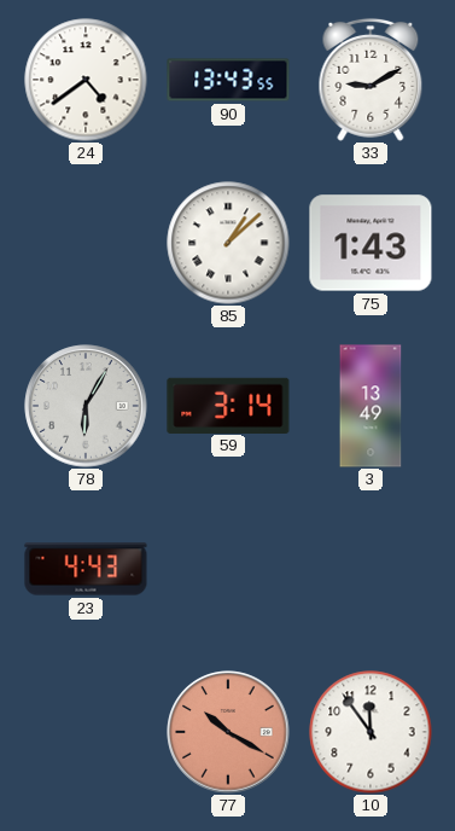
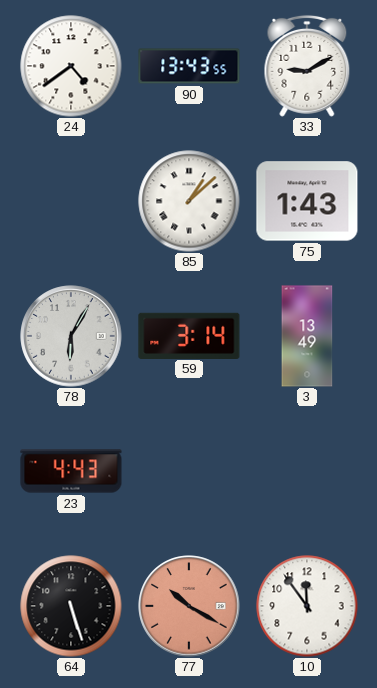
64: none -> 5:27
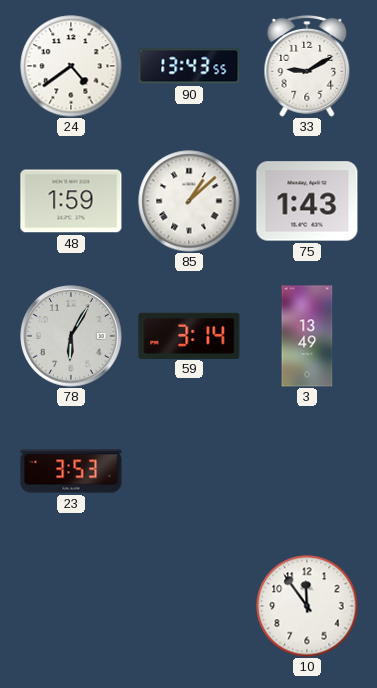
48: none -> 1:59
23: 4:43 -> 3:53
64: 5:27 -> none
77: 10:20 -> none
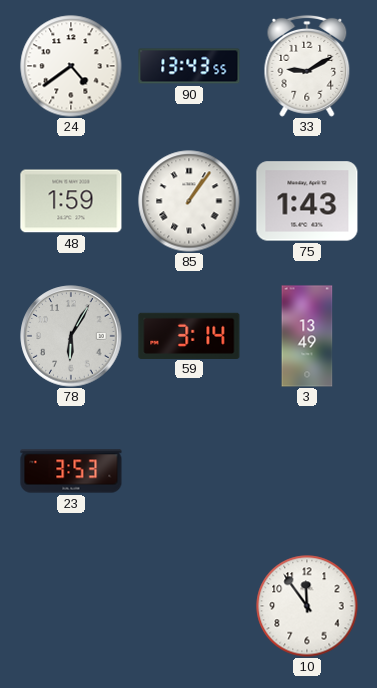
85: 1:08 -> 1:06
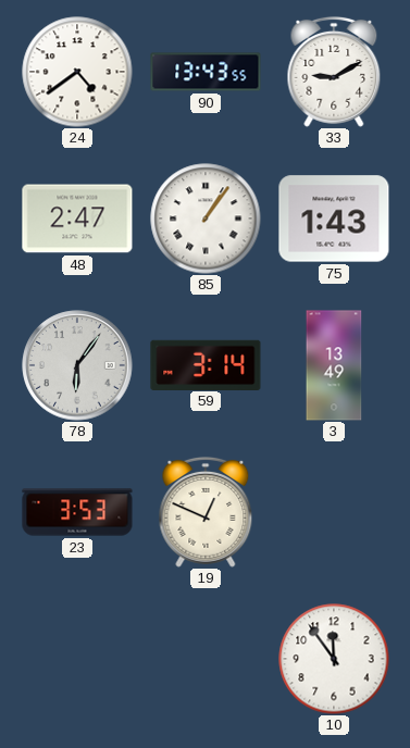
48: 1:59 -> 2:47
78: 6:05 -> 6:06
19: none -> 12:49
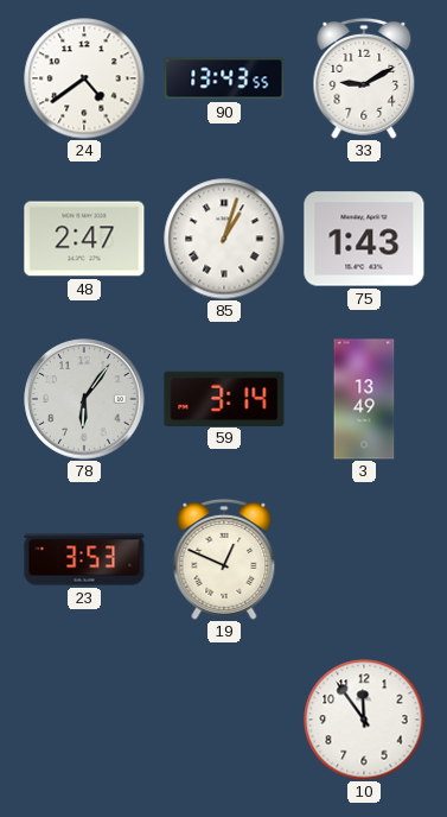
85: 1:06 -> 1:03
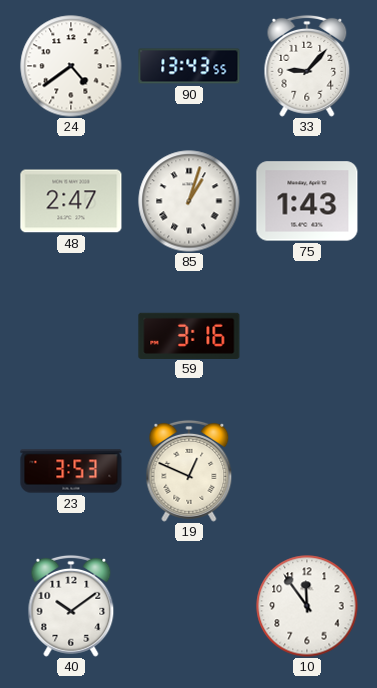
33: 9:10 -> 9:07
78: 6:06 -> none
59: 3:14 -> 3:16
3: 13:49 -> none
40: none -> 10:09
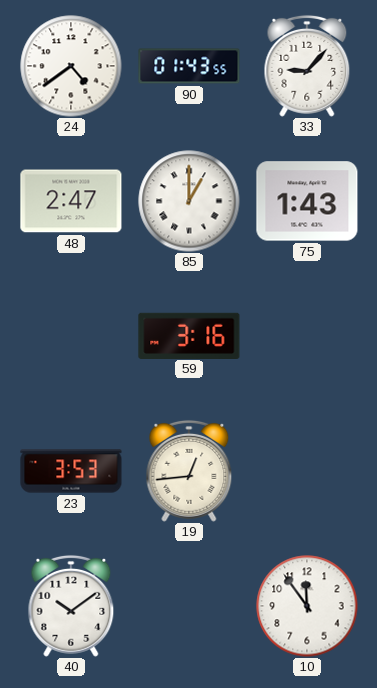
90: 13:43 -> 01:43
85: 1:03 -> 1:00
19: 12:49 -> 12:44
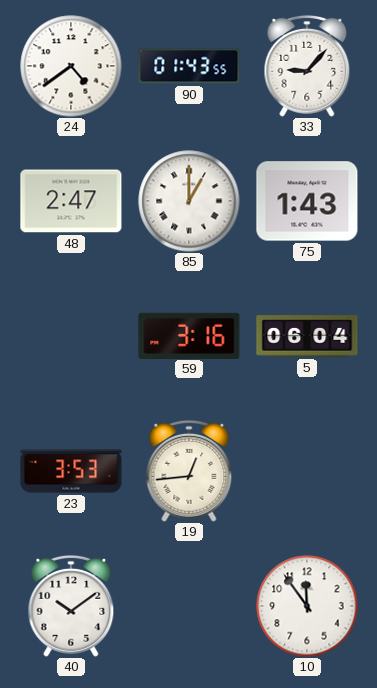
5: none -> 06:04
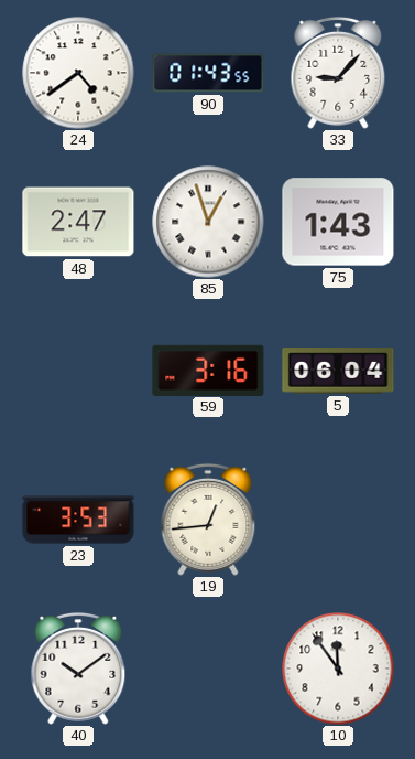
85: 1:00 -> 12:57
